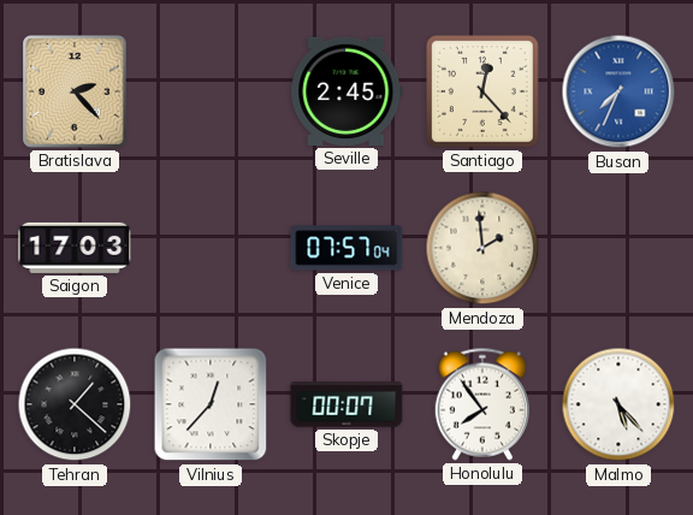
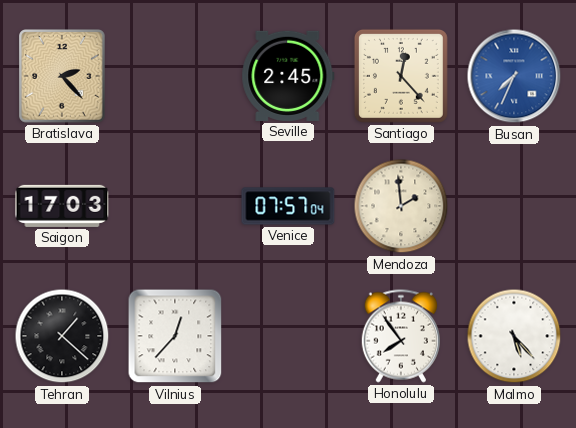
Skopje: 00:07 -> none
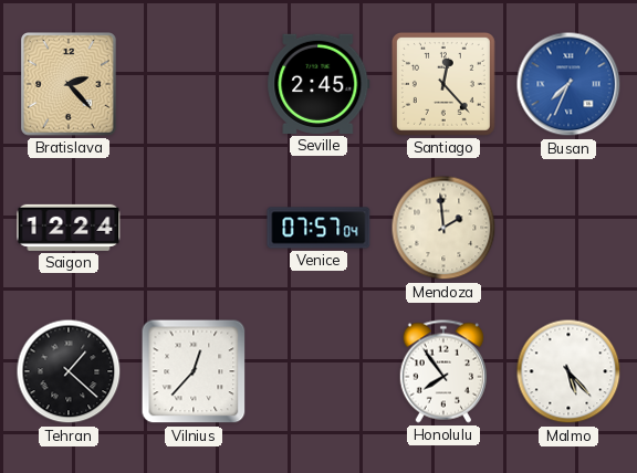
Saigon: 17:03 -> 12:24
